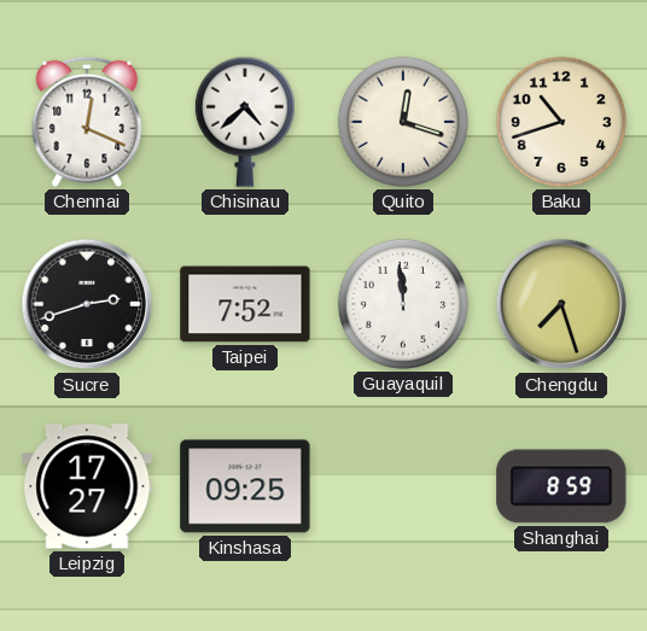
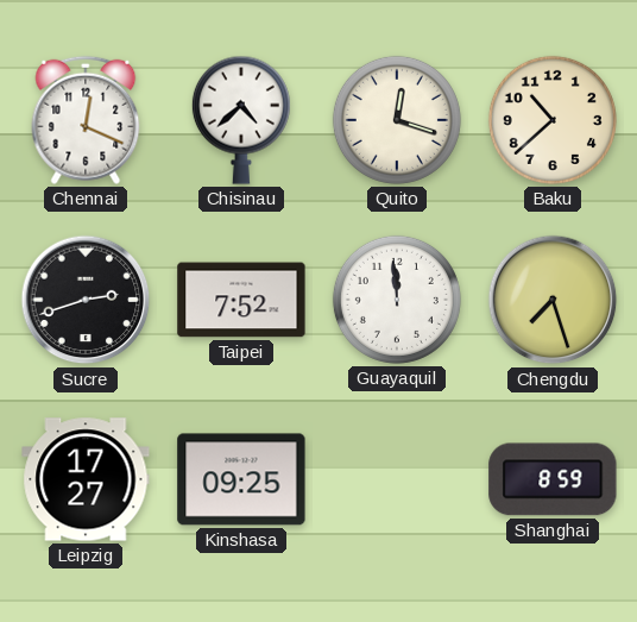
Baku: 10:42 -> 10:38
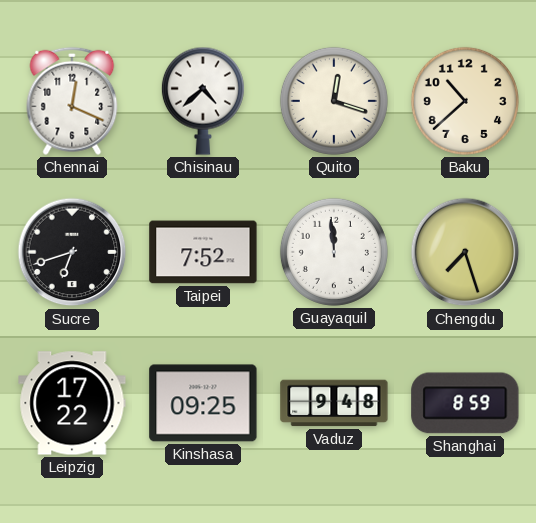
Sucre: 2:42 -> 6:42
Leipzig: 17:27 -> 17:22
Vaduz: none -> 9:48
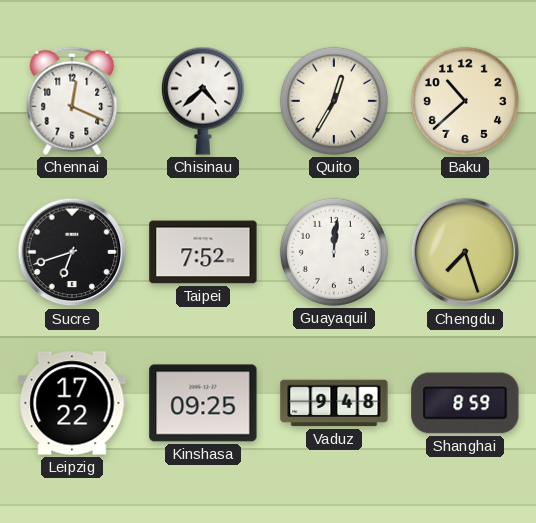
Quito: 12:18 -> 12:35
Guayaquil: 11:59 -> 12:01
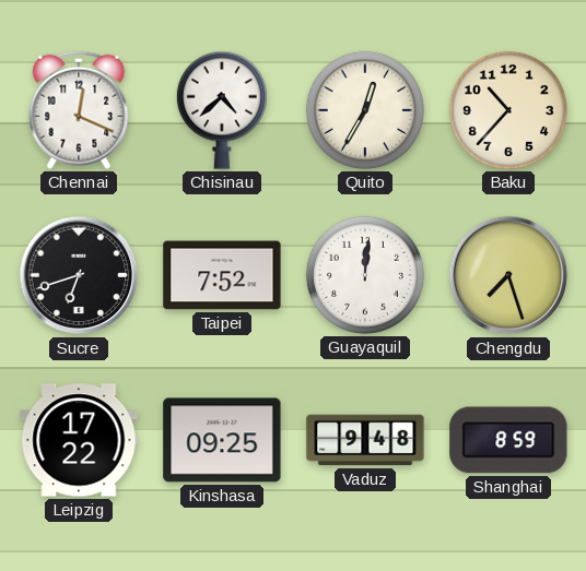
Baku: 10:38 -> 10:37
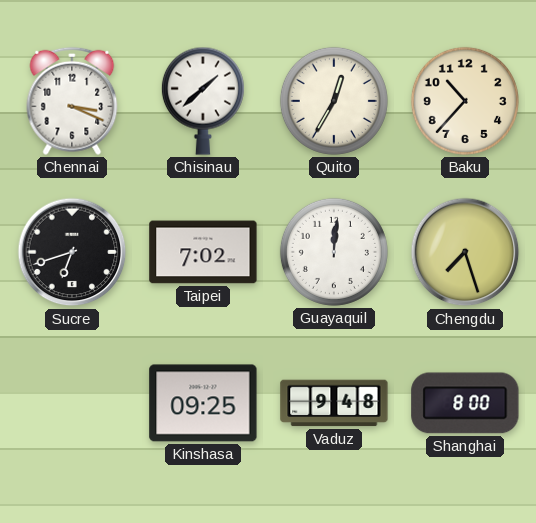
Chennai: 12:19 -> 3:19
Chisinau: 4:38 -> 1:38
Taipei: 7:52 -> 7:02
Leipzig: 17:22 -> none
Shanghai: 8:59 -> 8:00
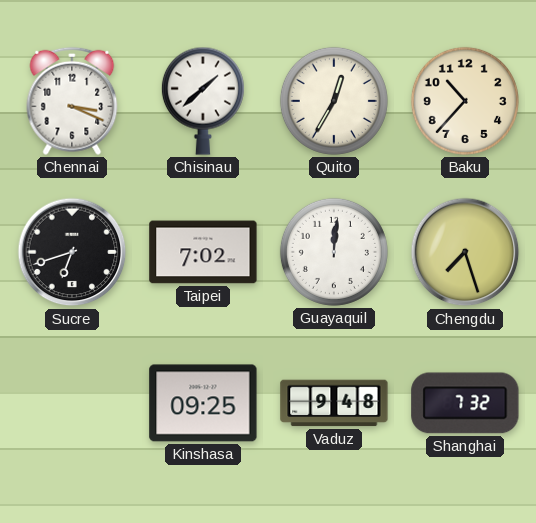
Shanghai: 8:00 -> 7:32
